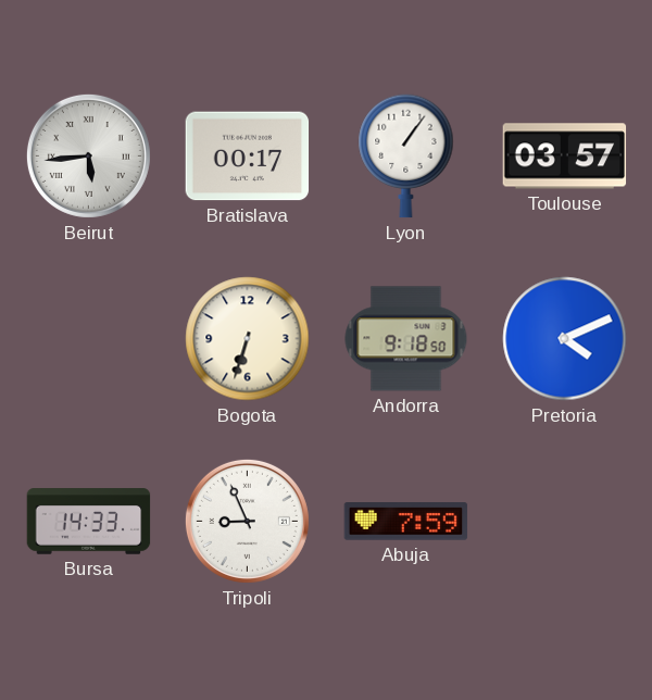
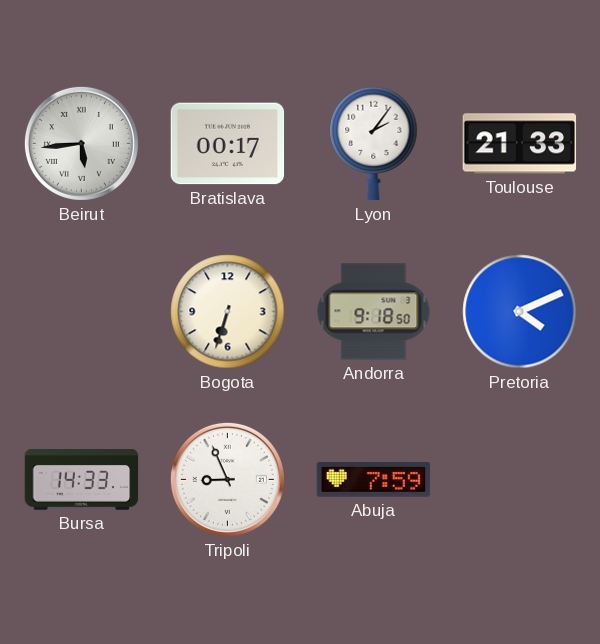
Lyon: 1:06 -> 2:06
Toulouse: 03:57 -> 21:33
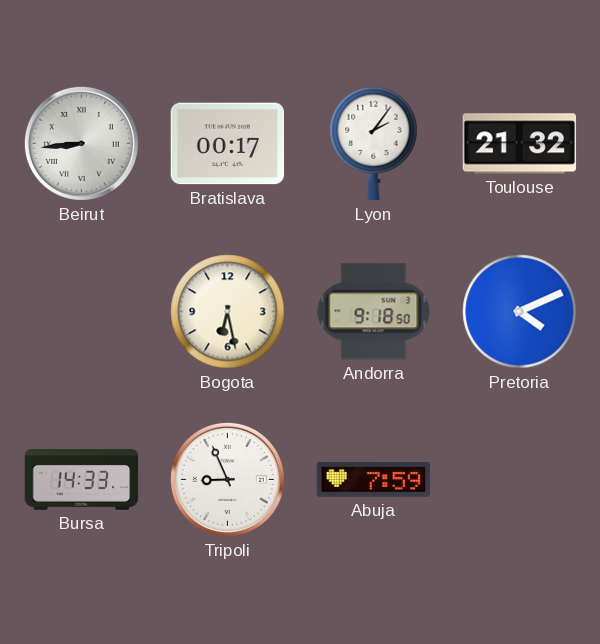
Beirut: 5:44 -> 8:44
Toulouse: 21:33 -> 21:32
Bogota: 6:33 -> 6:28
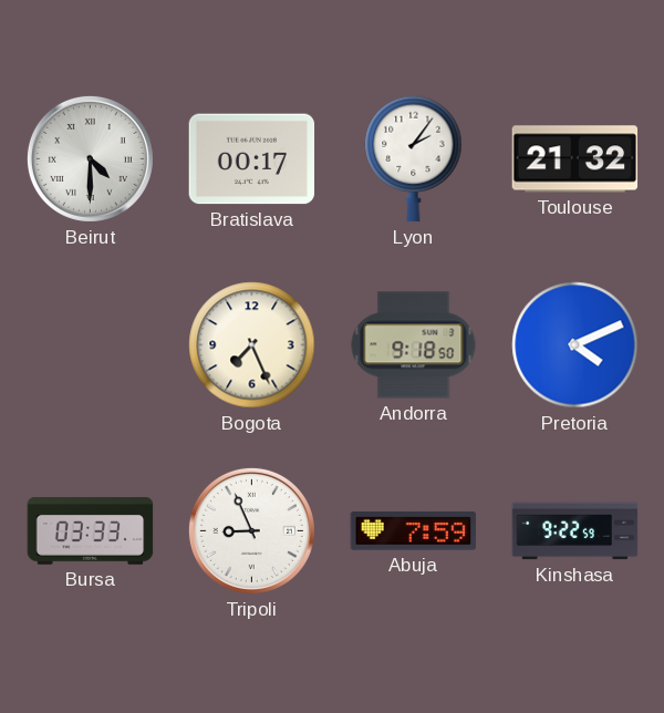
Beirut: 8:44 -> 4:30
Bogota: 6:28 -> 7:26
Bursa: 14:33 -> 03:33
Kinshasa: none -> 9:22
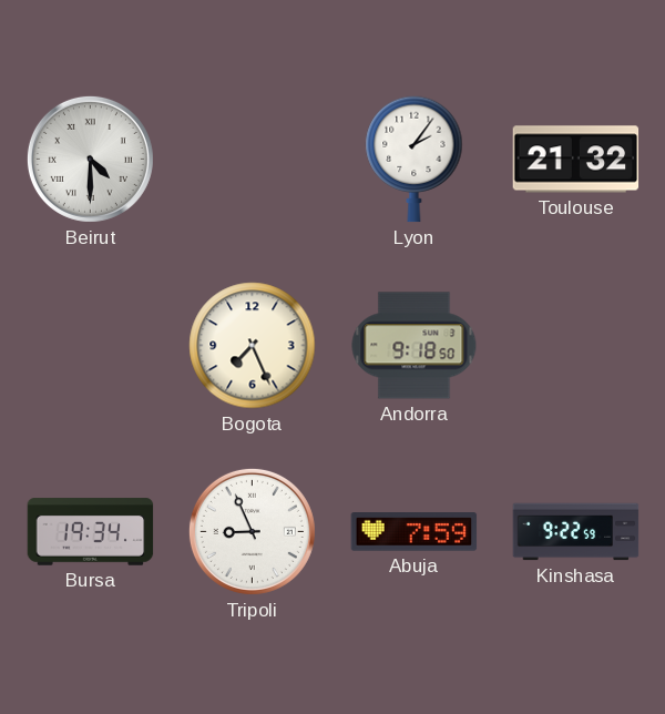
Bratislava: 00:17 -> none
Pretoria: 4:11 -> none
Bursa: 03:33 -> 19:34
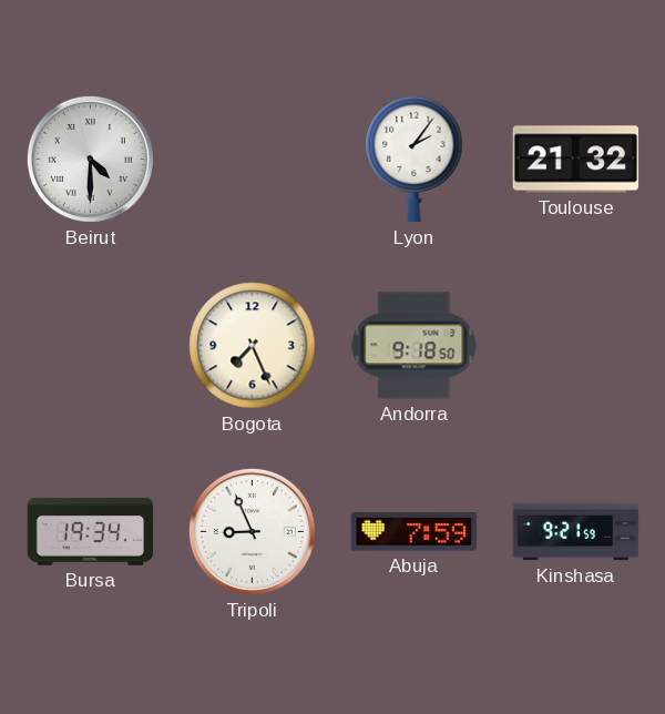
Kinshasa: 9:22 -> 9:21
